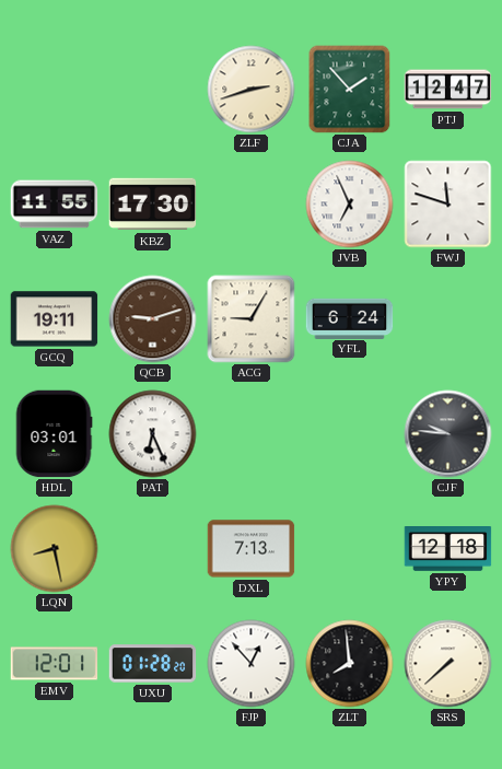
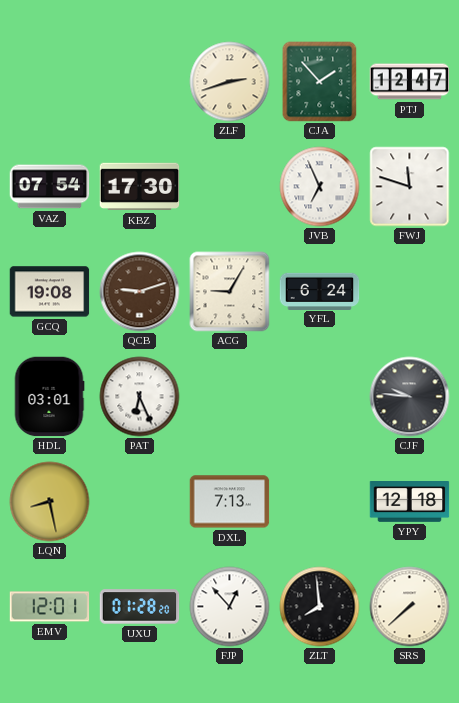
VAZ: 11:55 -> 07:54
GCQ: 19:11 -> 19:08
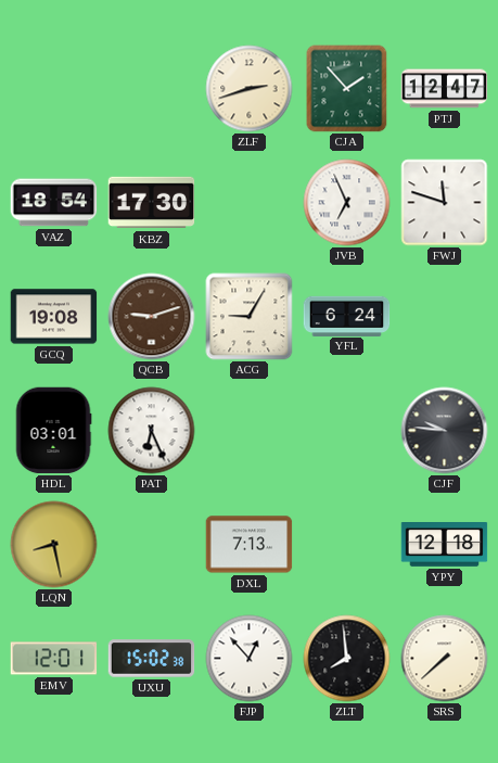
VAZ: 07:54 -> 18:54
UXU: 01:28 -> 15:02
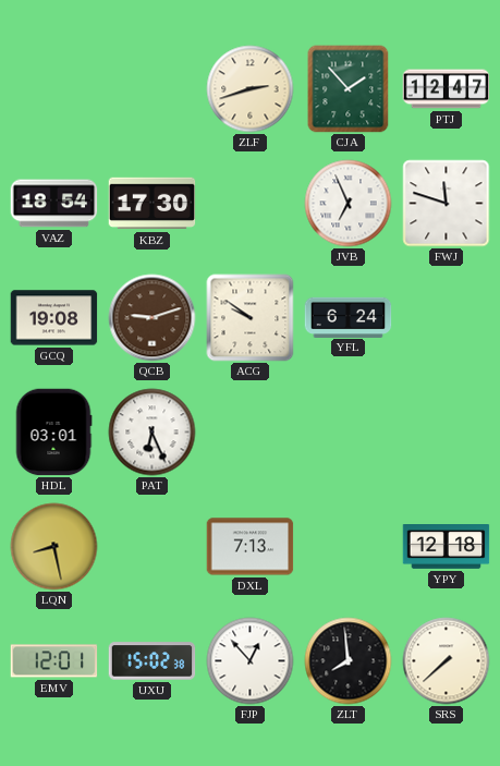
ACG: 9:05 -> 9:51
CJF: 9:46 -> none
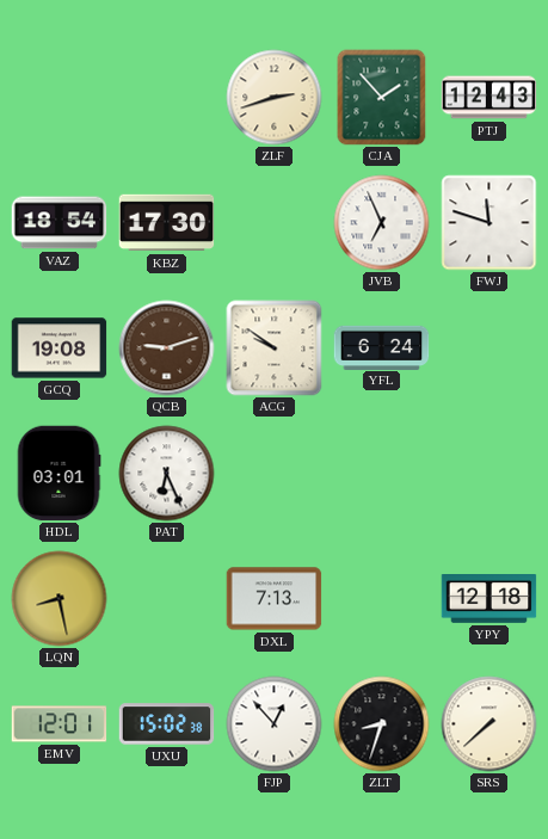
PTJ: 12:47 -> 12:43
ZLT: 7:59 -> 8:33
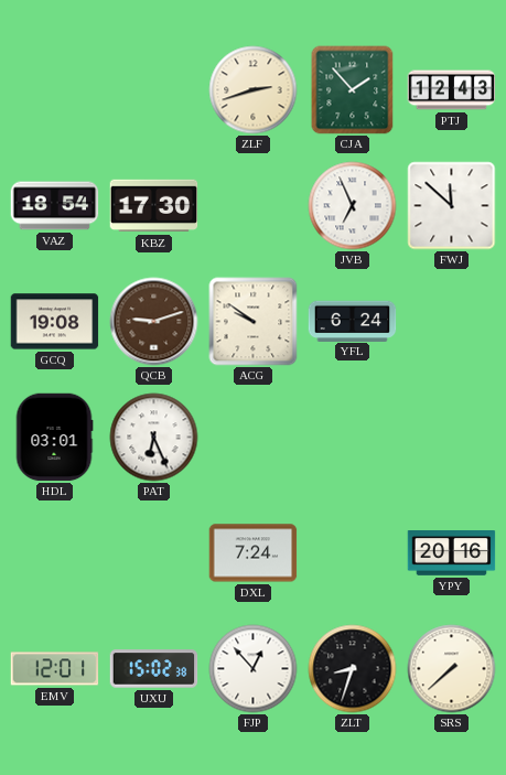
FWJ: 11:48 -> 11:52
LQN: 8:28 -> none
DXL: 7:13 -> 7:24
YPY: 12:18 -> 20:16
